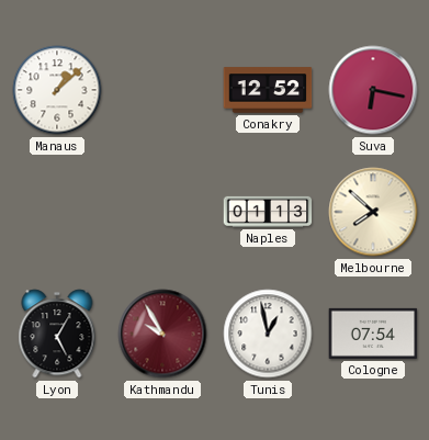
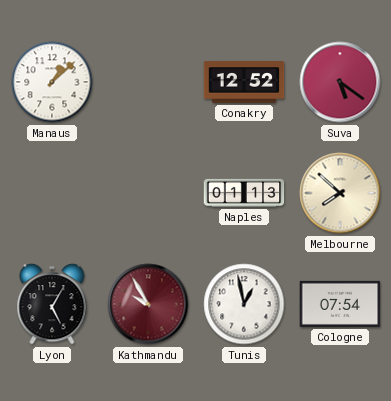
Suva: 6:17 -> 5:21
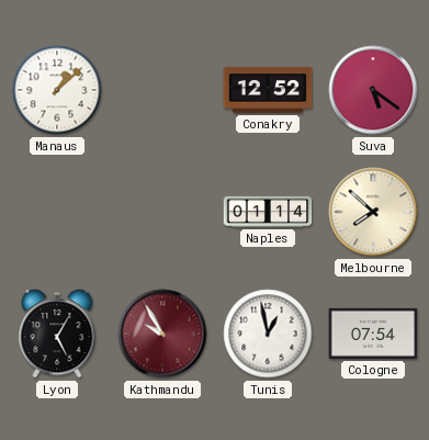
Naples: 01:13 -> 01:14
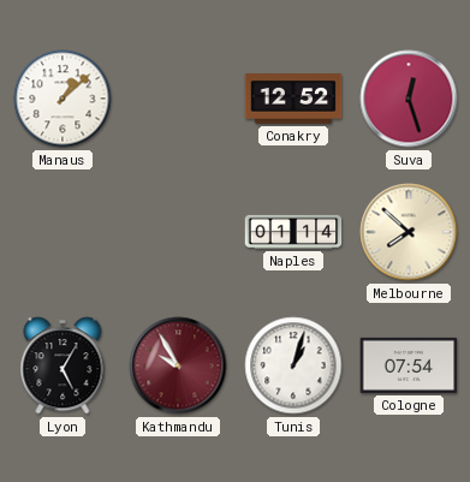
Suva: 5:21 -> 12:27
Tunis: 12:58 -> 1:03
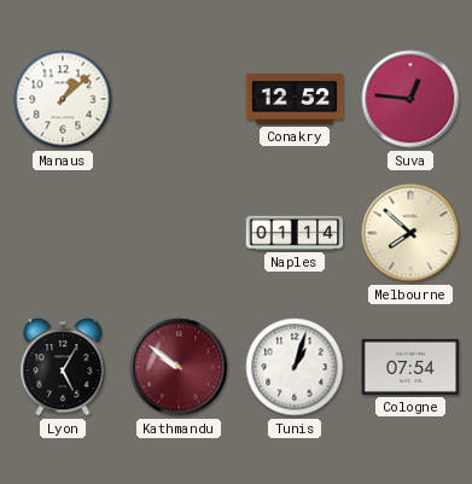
Suva: 12:27 -> 12:46
Kathmandu: 9:55 -> 9:51
